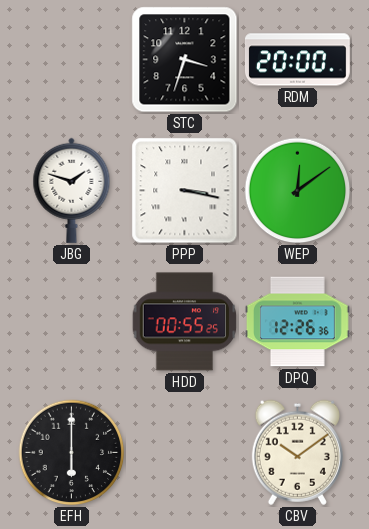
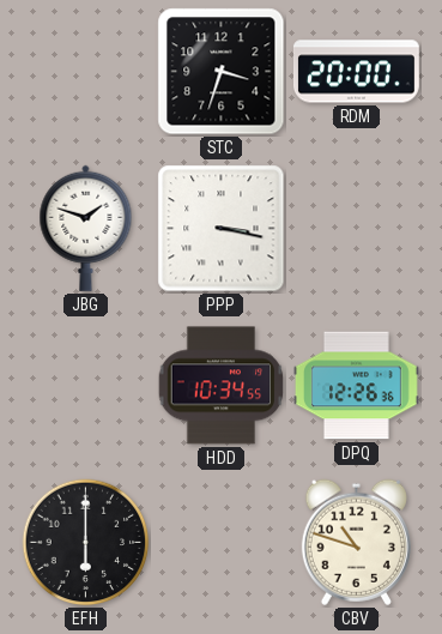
WEP: 12:09 -> none
HDD: 00:55 -> 10:34
CBV: 10:09 -> 10:48
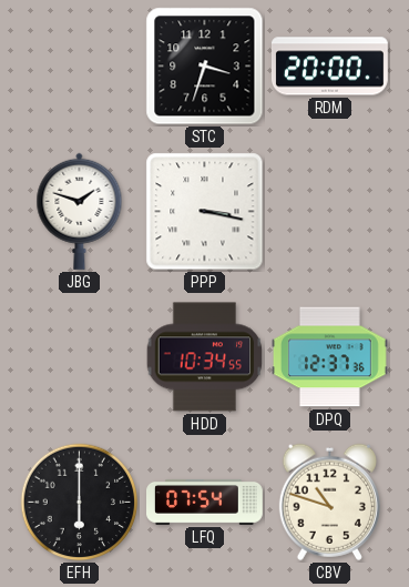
DPQ: 12:26 -> 12:37
LFQ: none -> 07:54
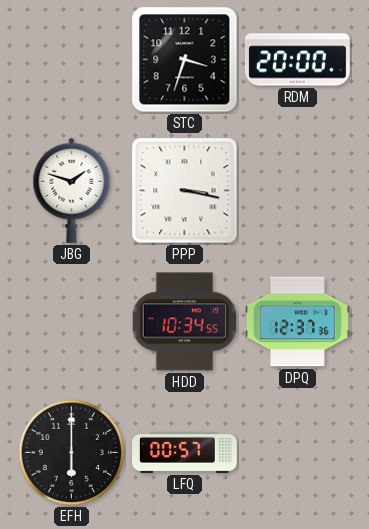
LFQ: 07:54 -> 00:57
CBV: 10:48 -> none
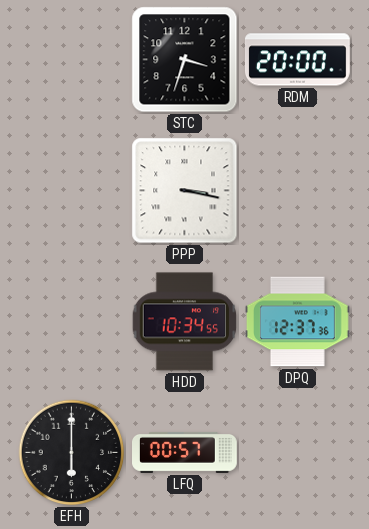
JBG: 1:48 -> none
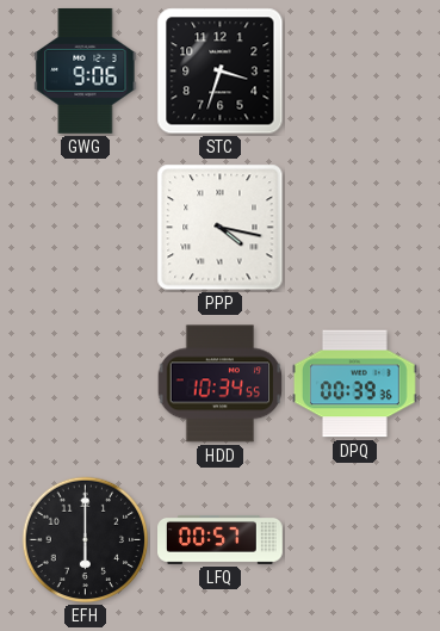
GWG: none -> 9:06
RDM: 20:00 -> none
PPP: 3:17 -> 4:17
DPQ: 12:37 -> 00:39
